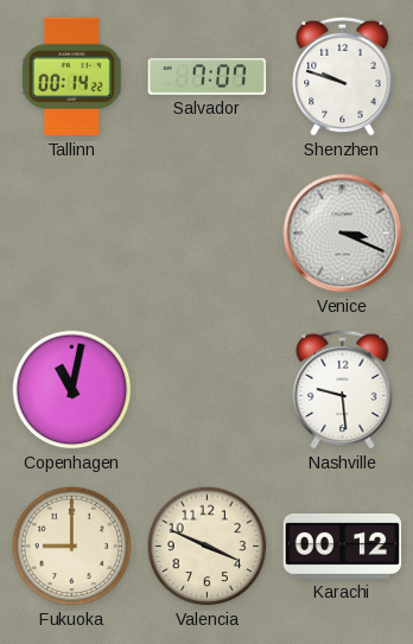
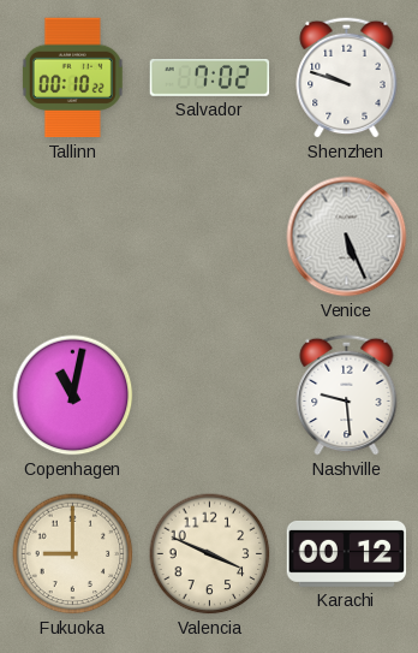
Tallinn: 00:14 -> 00:10
Salvador: 7:07 -> 7:02
Venice: 3:19 -> 5:26
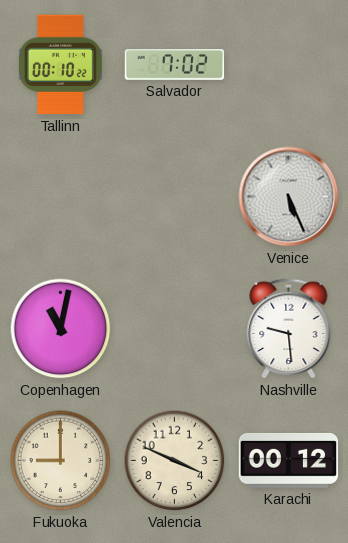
Shenzhen: 9:48 -> none
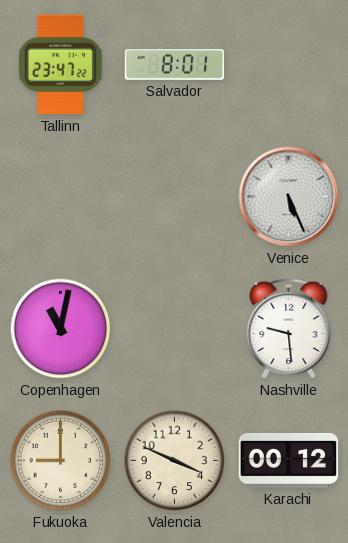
Tallinn: 00:10 -> 23:47
Salvador: 7:02 -> 8:01
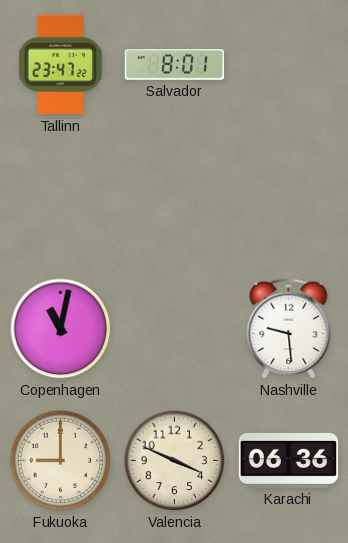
Venice: 5:26 -> none
Karachi: 00:12 -> 06:36
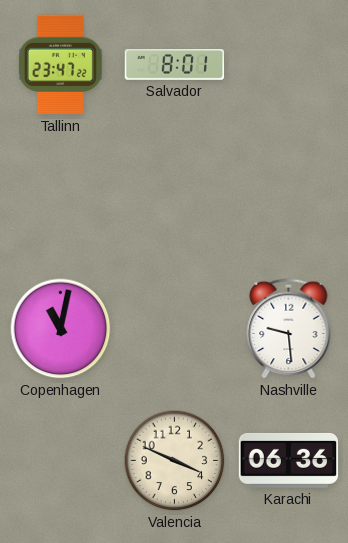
Fukuoka: 9:00 -> none
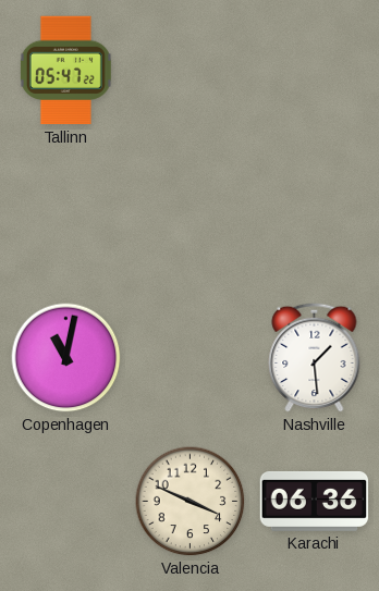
Tallinn: 23:47 -> 05:47
Salvador: 8:01 -> none
Nashville: 9:29 -> 1:29
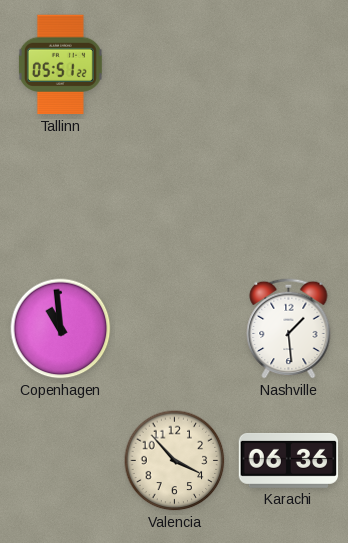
Tallinn: 05:47 -> 05:51
Copenhagen: 11:02 -> 10:59
Valencia: 3:49 -> 3:53
